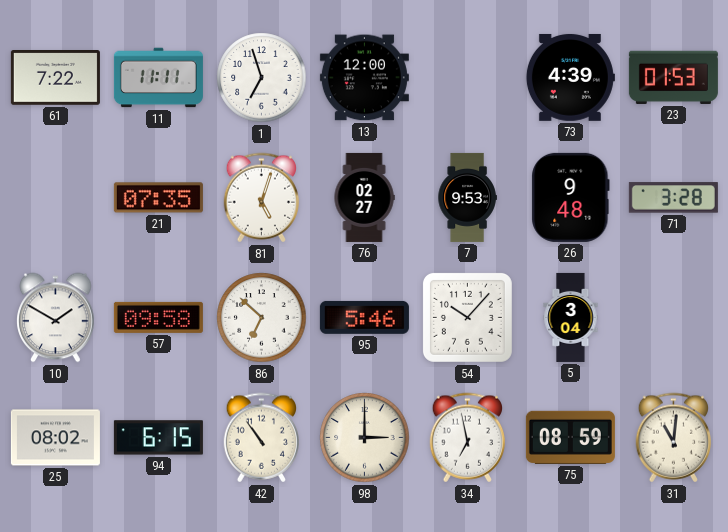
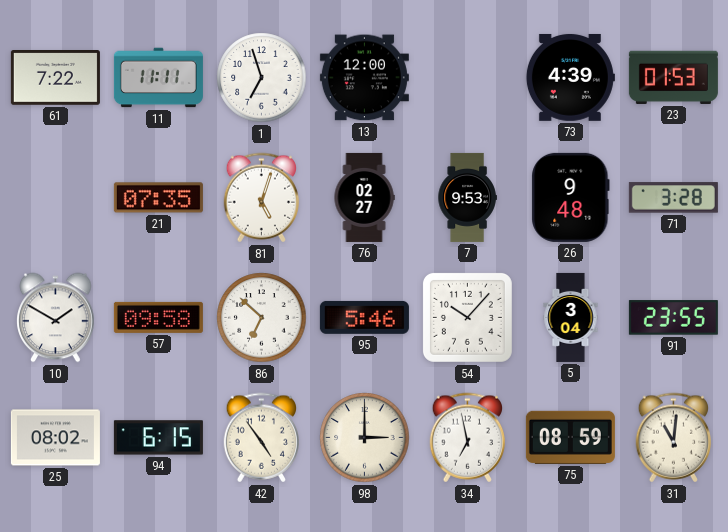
91: none -> 23:55
42: 10:54 -> 4:54
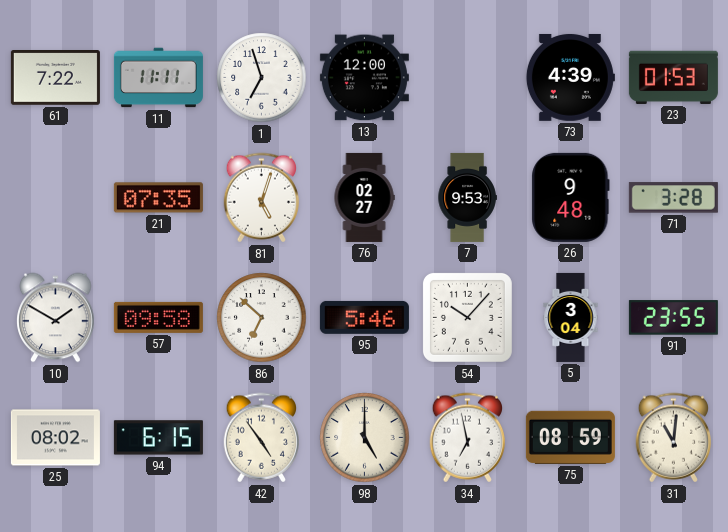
98: 3:00 -> 5:00
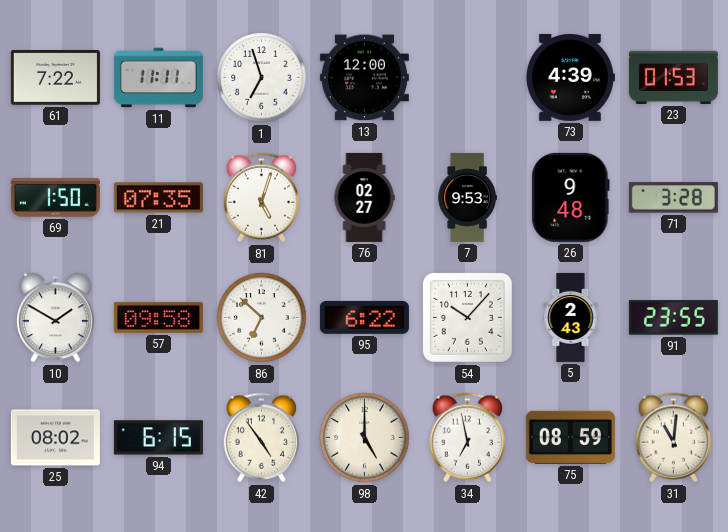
69: none -> 1:50
95: 5:46 -> 6:22
5: 3:04 -> 2:43
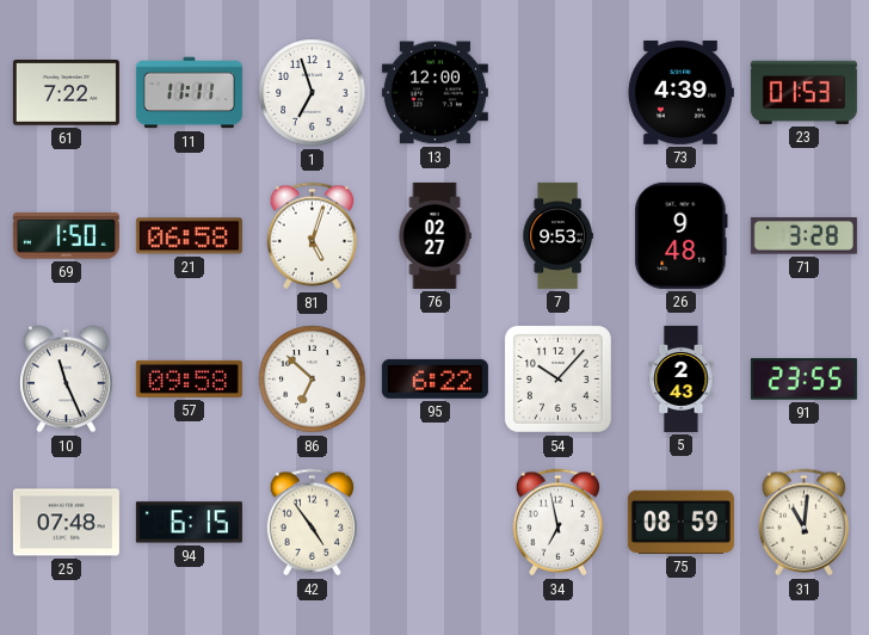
21: 07:35 -> 06:58
10: 1:50 -> 11:26
25: 08:02 -> 07:48
98: 5:00 -> none
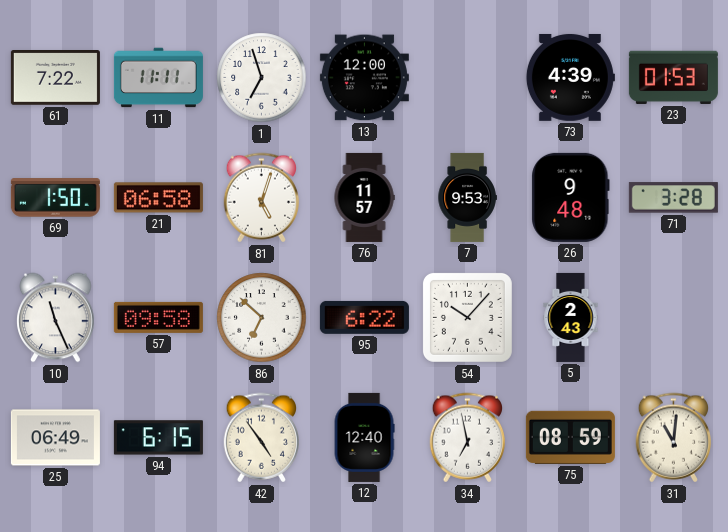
76: 02:27 -> 11:57
91: 23:55 -> none
25: 07:48 -> 06:49
12: none -> 12:40
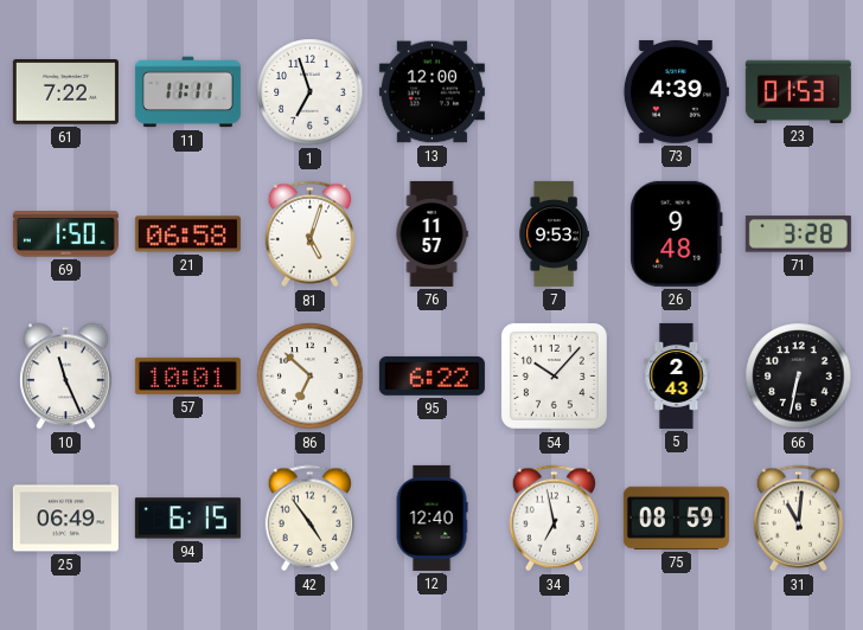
57: 09:58 -> 10:01
66: none -> 6:32
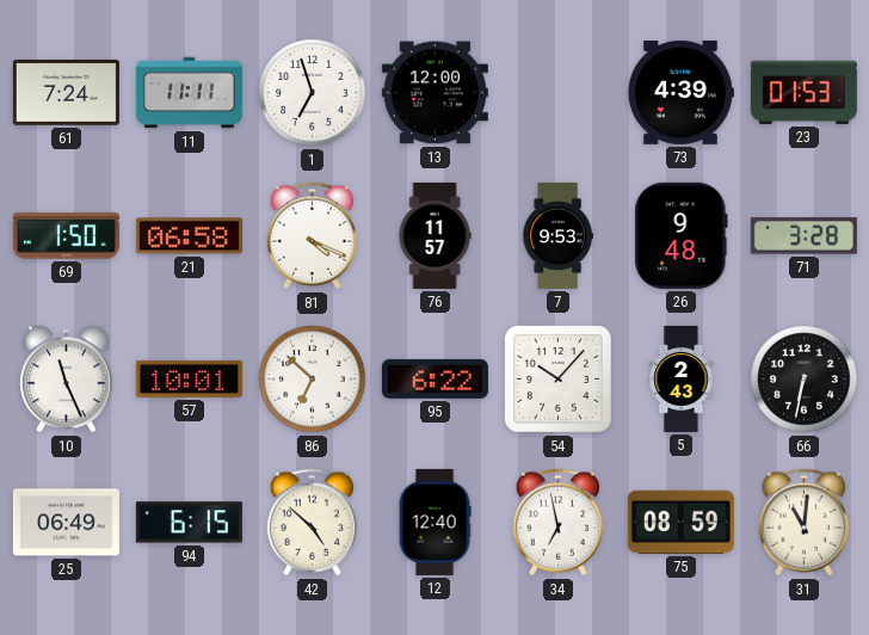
61: 7:22 -> 7:24
81: 5:03 -> 4:19
42: 4:54 -> 4:52
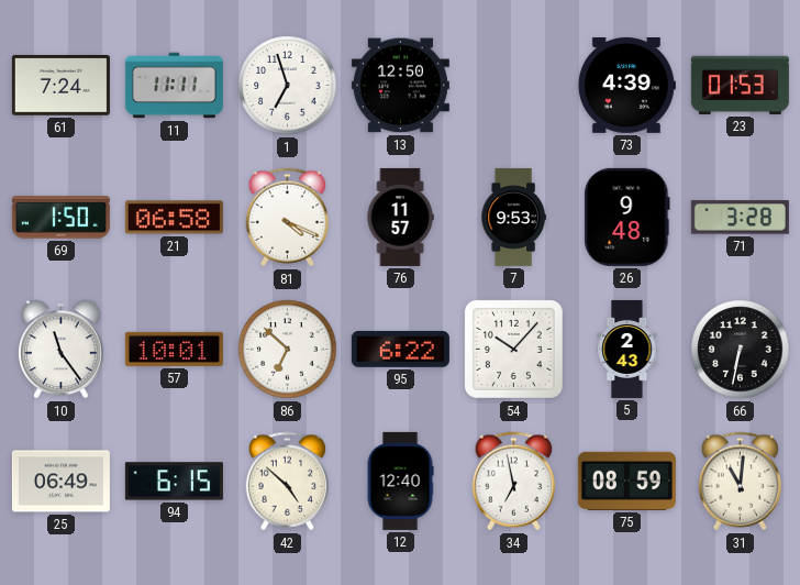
13: 12:00 -> 12:50
10: 11:26 -> 11:24
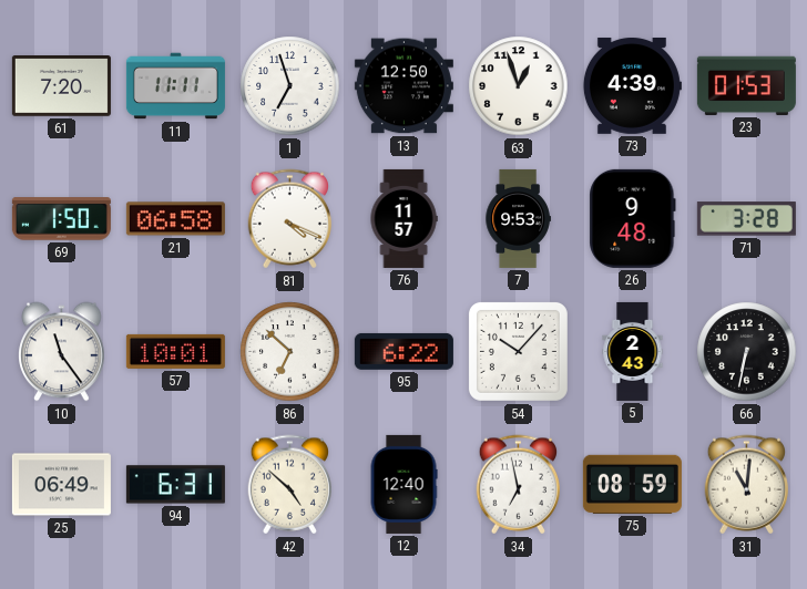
61: 7:24 -> 7:20
63: none -> 12:57
94: 6:15 -> 6:31
